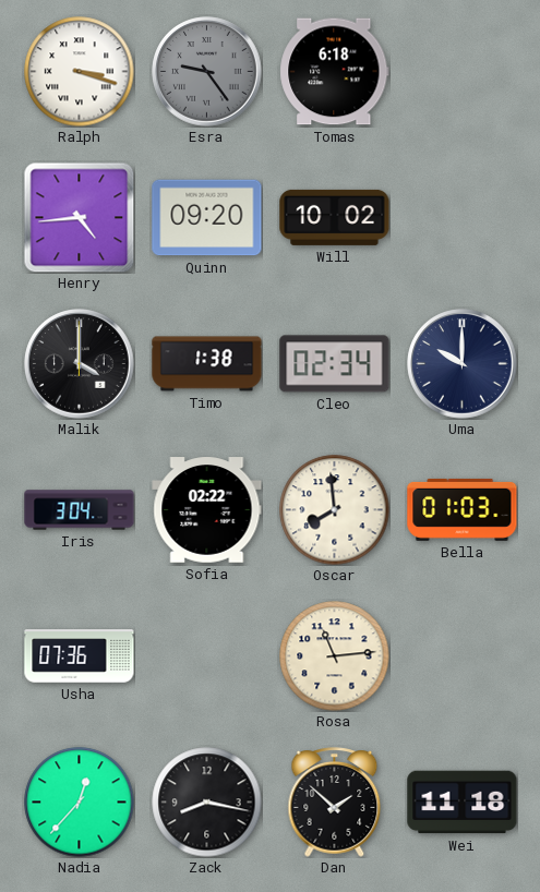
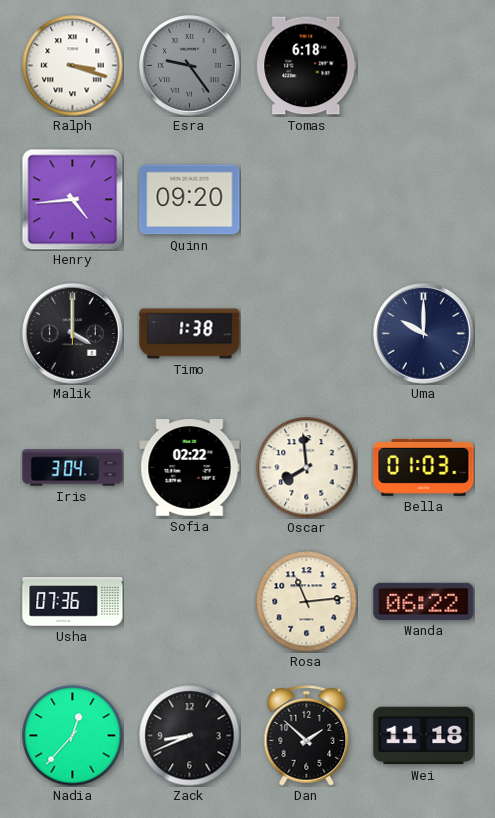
Will: 10:02 -> none
Cleo: 02:34 -> none
Wanda: none -> 06:22
Zack: 8:17 -> 8:41
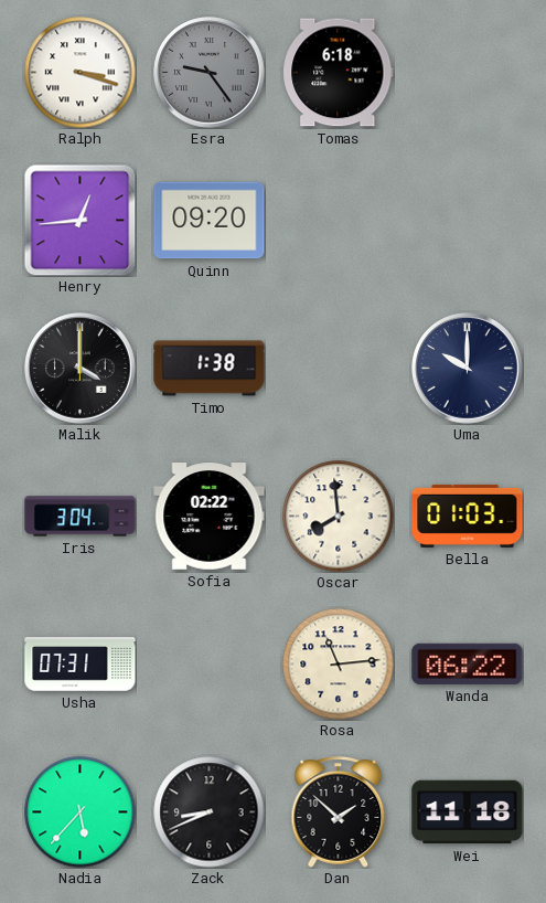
Henry: 4:44 -> 12:44
Usha: 07:36 -> 07:31
Nadia: 12:37 -> 5:37
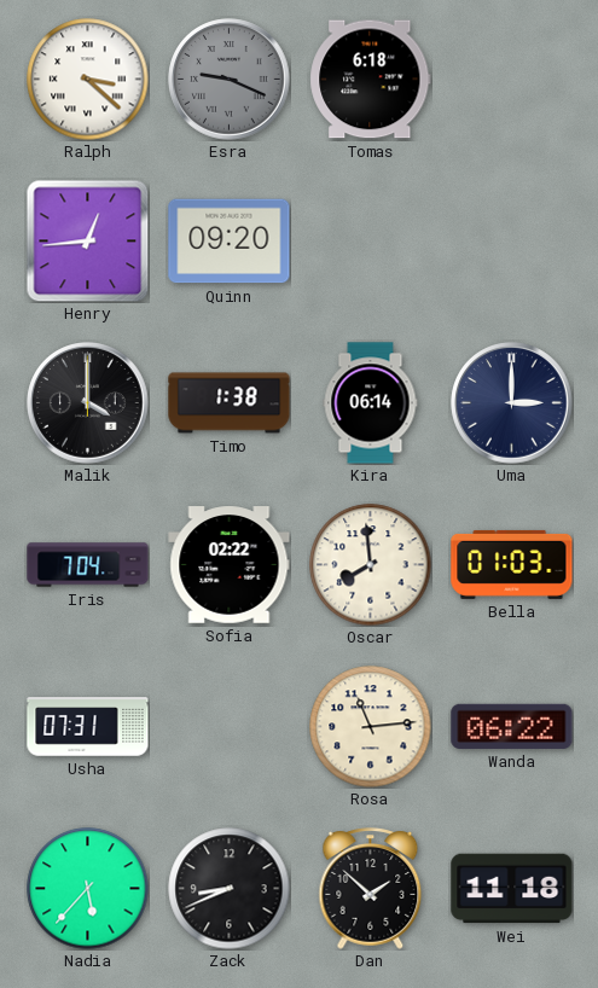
Ralph: 3:18 -> 3:22
Esra: 9:24 -> 9:19
Kira: none -> 06:14
Uma: 10:00 -> 3:00
Iris: 3:04 -> 7:04
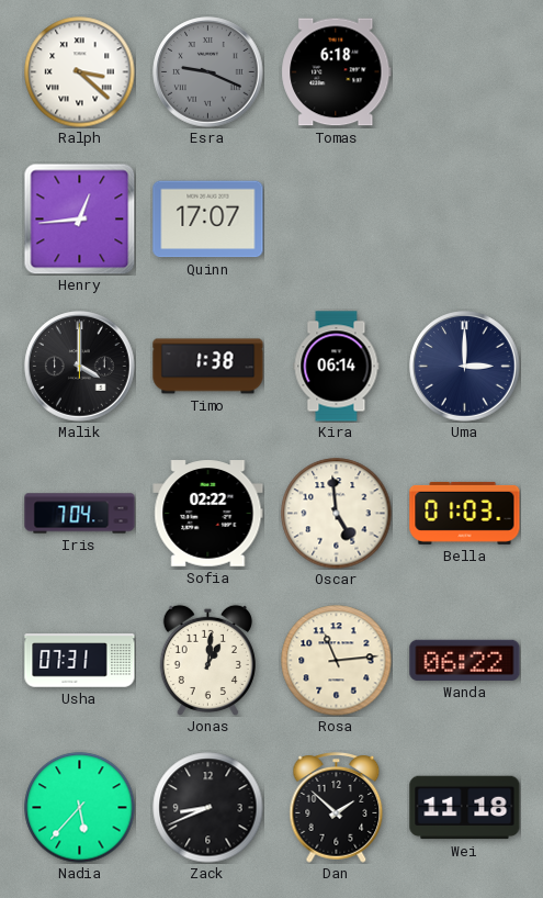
Quinn: 09:20 -> 17:07
Oscar: 7:59 -> 4:59
Jonas: none -> 1:01
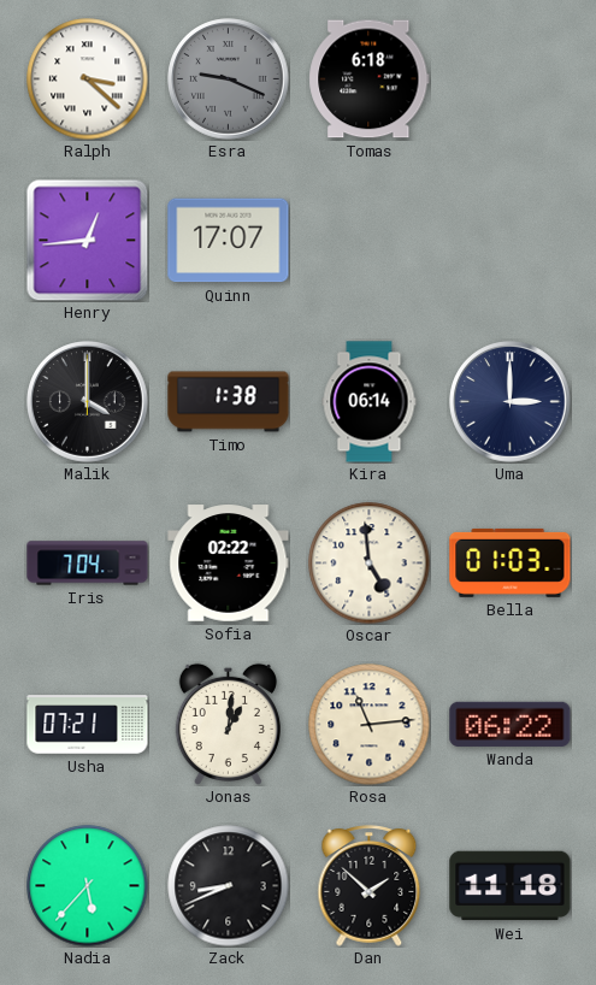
Usha: 07:31 -> 07:21
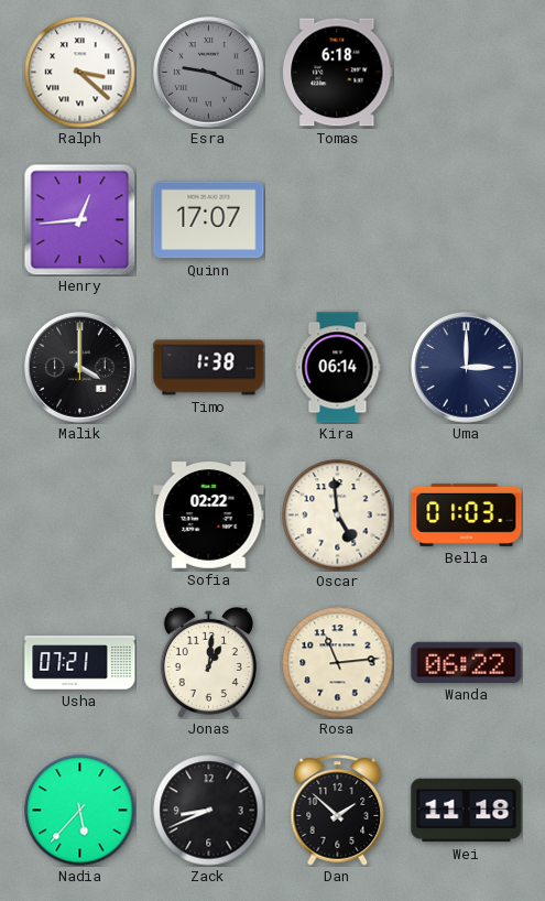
Iris: 7:04 -> none
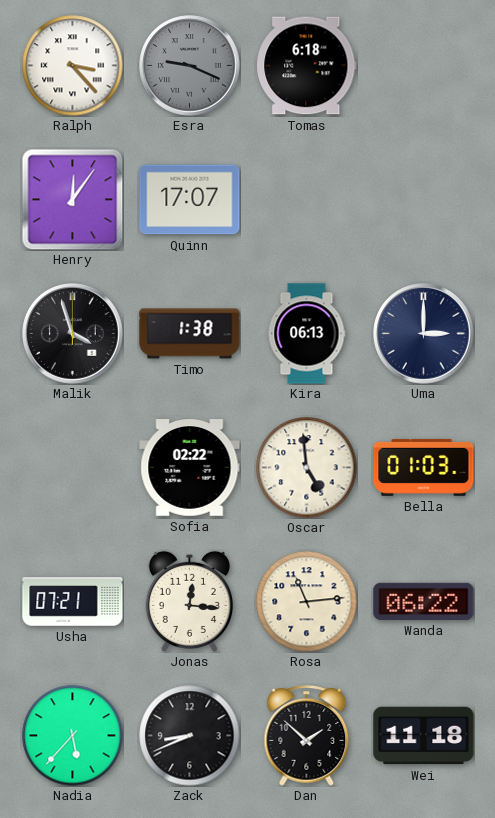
Ralph: 3:22 -> 3:23
Henry: 12:44 -> 12:06
Malik: 4:00 -> 3:57
Kira: 06:14 -> 06:13
Jonas: 1:01 -> 12:16
